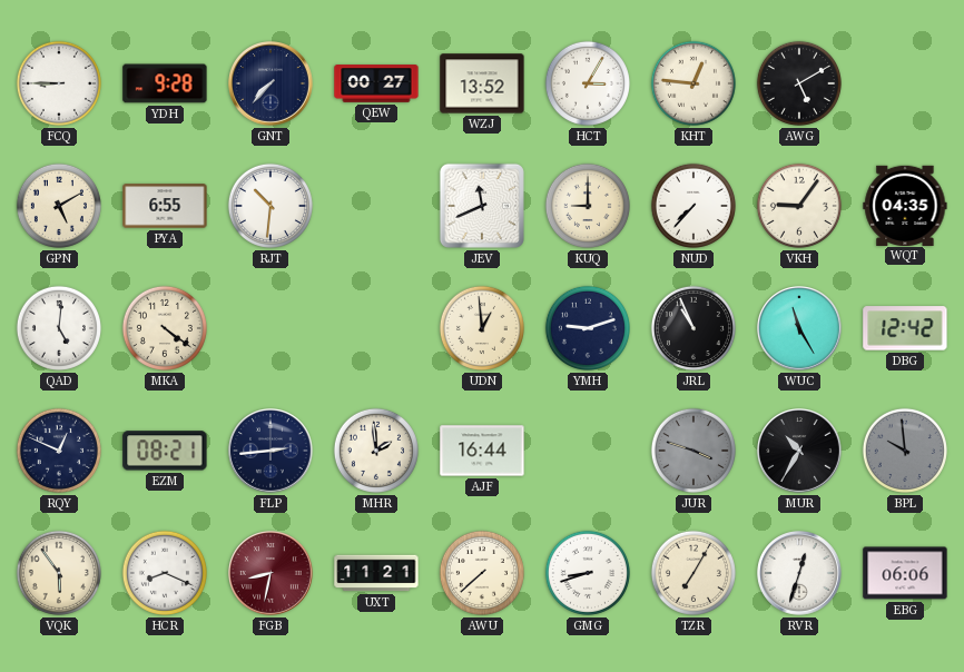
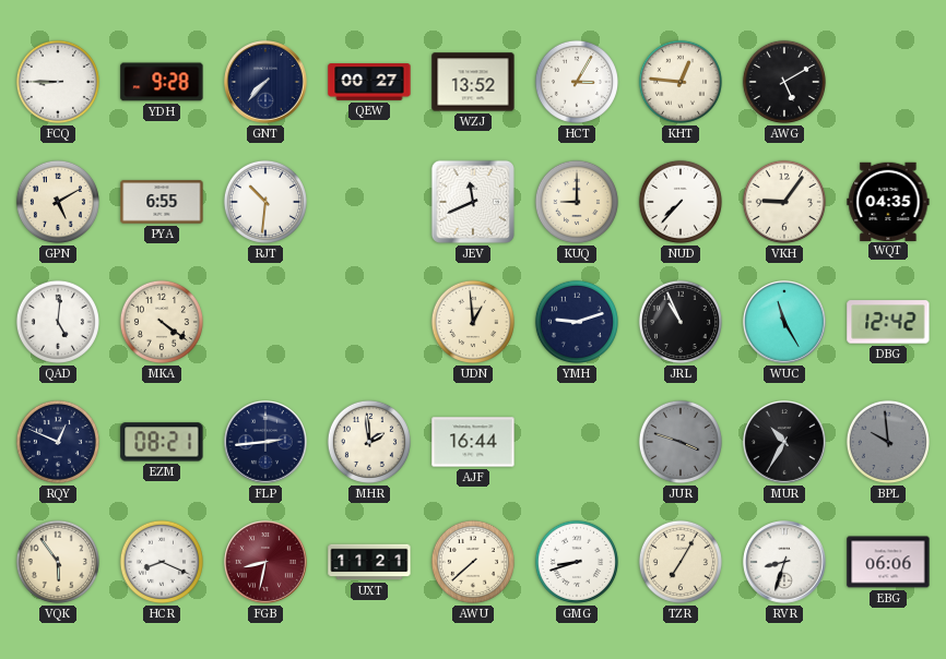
RVR: 12:33 -> 8:33
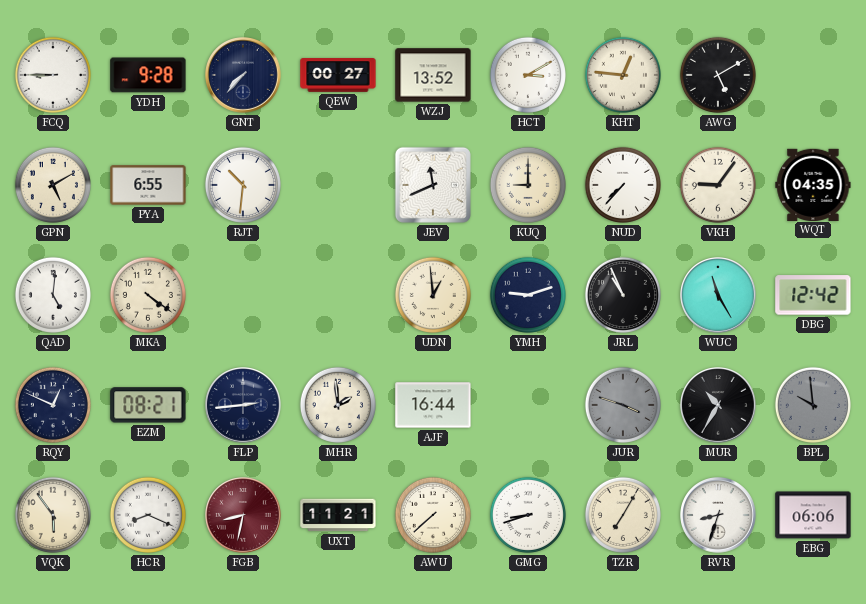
HCT: 3:05 -> 3:10
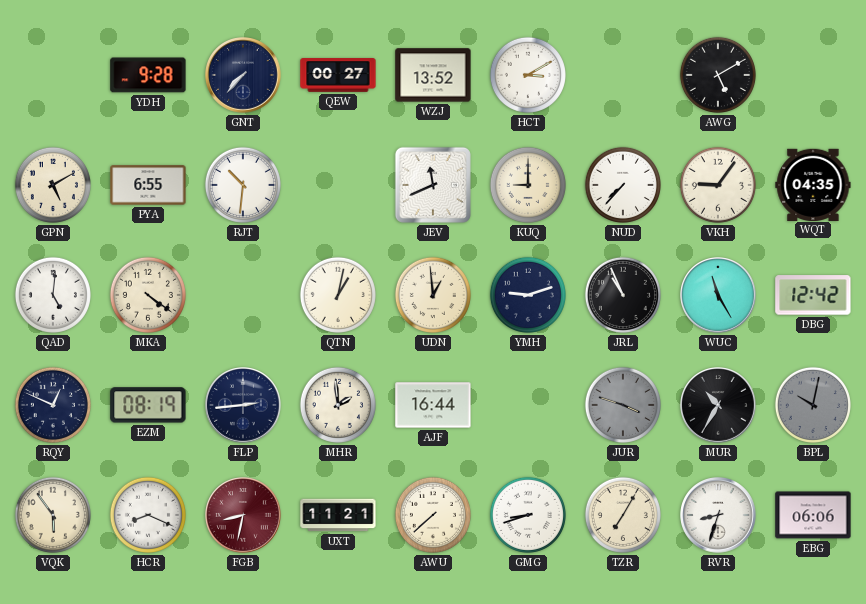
FCQ: 8:45 -> none
KHT: 12:46 -> none
QTN: none -> 1:02
EZM: 08:21 -> 08:19
BPL: 9:59 -> 10:02
